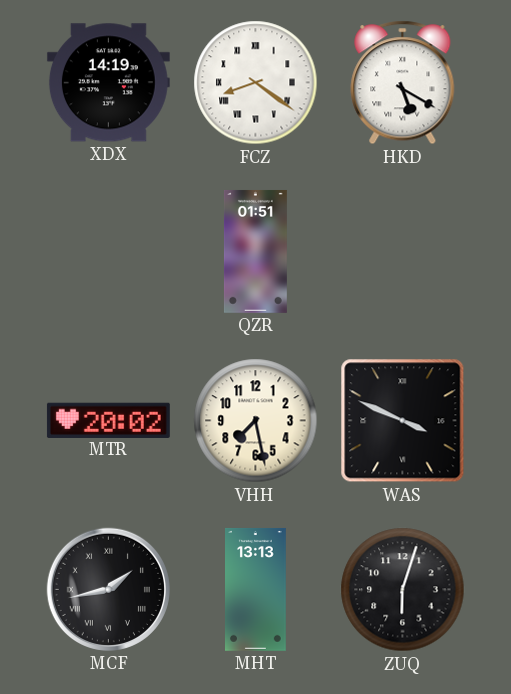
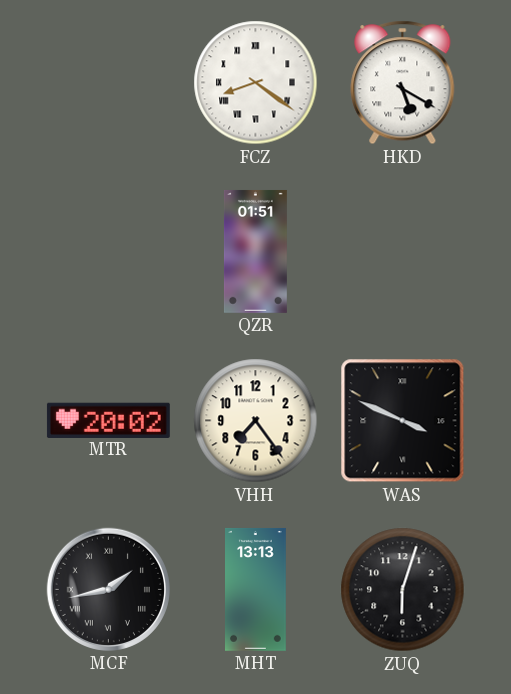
XDX: 14:19 -> none
VHH: 7:28 -> 7:24
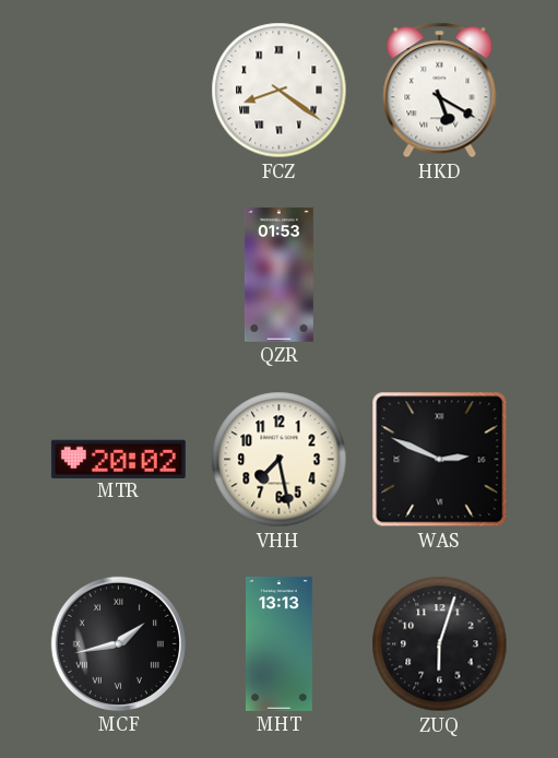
QZR: 01:51 -> 01:53
VHH: 7:24 -> 7:28
WAS: 3:49 -> 2:49
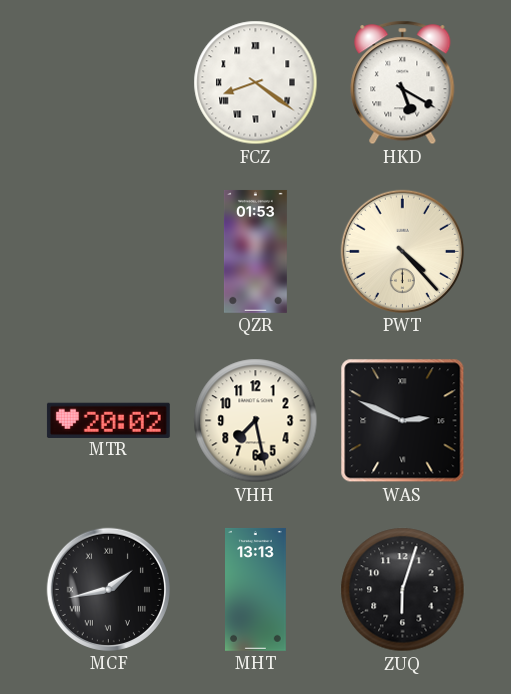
PWT: none -> 4:23
